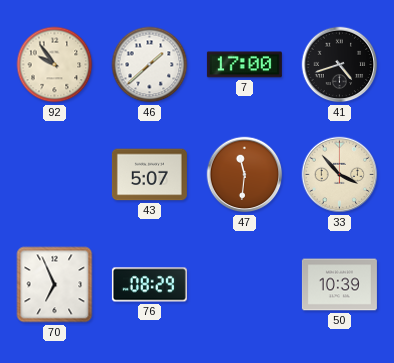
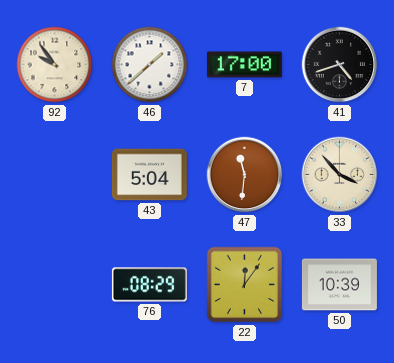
43: 5:07 -> 5:04
70: 6:56 -> none
22: none -> 12:06
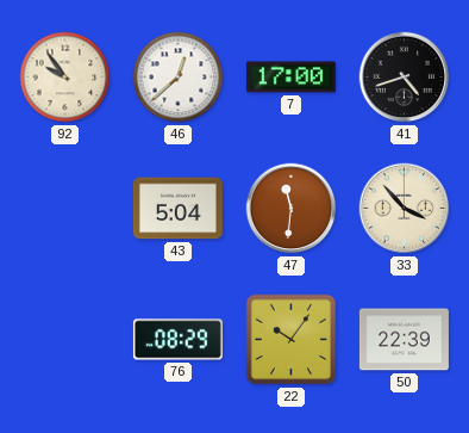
46: 1:38 -> 12:38
22: 12:06 -> 10:06
50: 10:39 -> 22:39
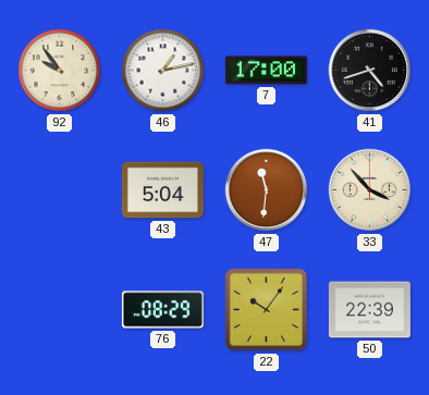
46: 12:38 -> 1:13
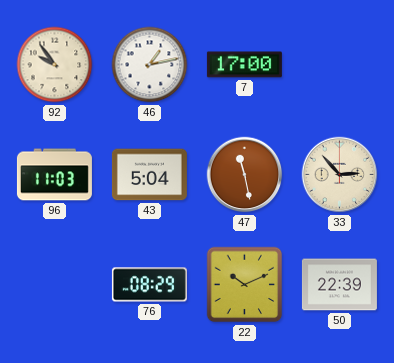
41: 4:42 -> none
96: none -> 11:03
47: 11:31 -> 11:28
33: 3:53 -> 2:53
22: 10:06 -> 10:11
